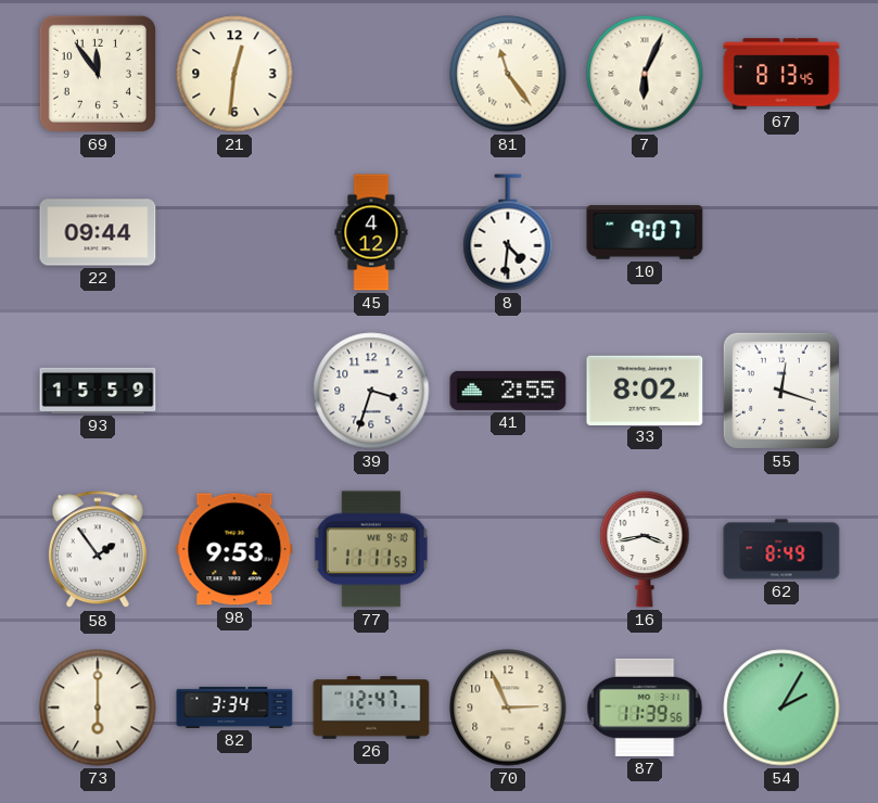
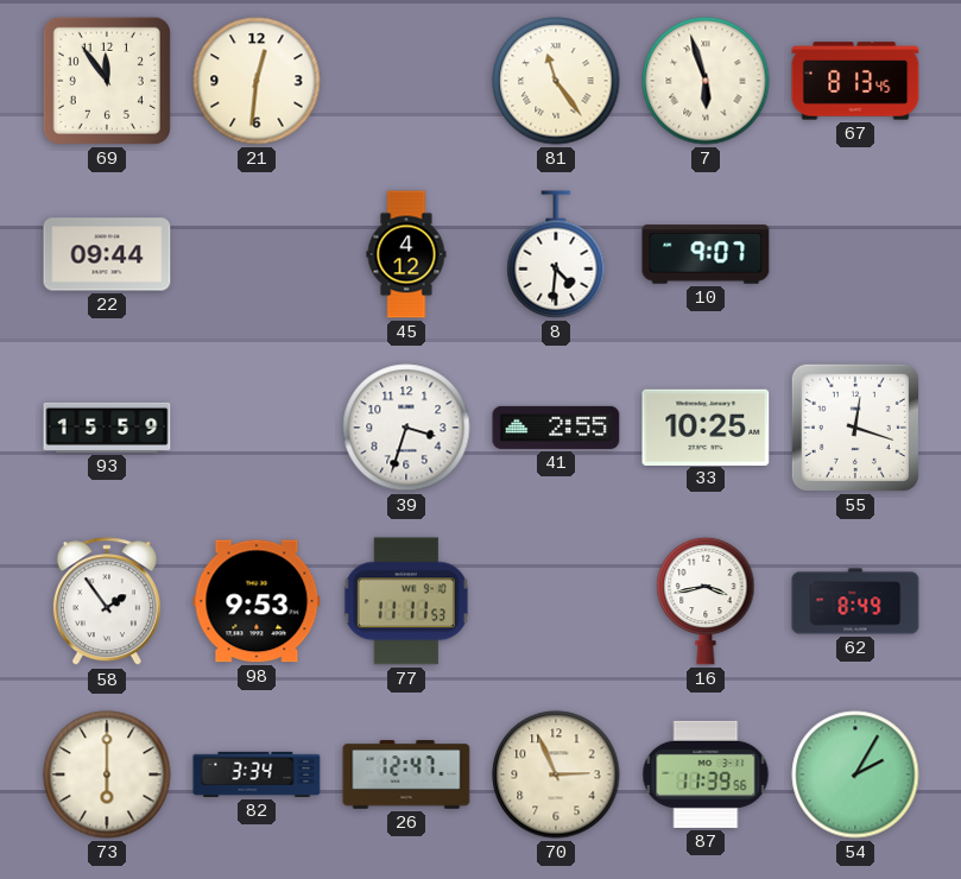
7: 6:04 -> 5:57
33: 8:02 -> 10:25
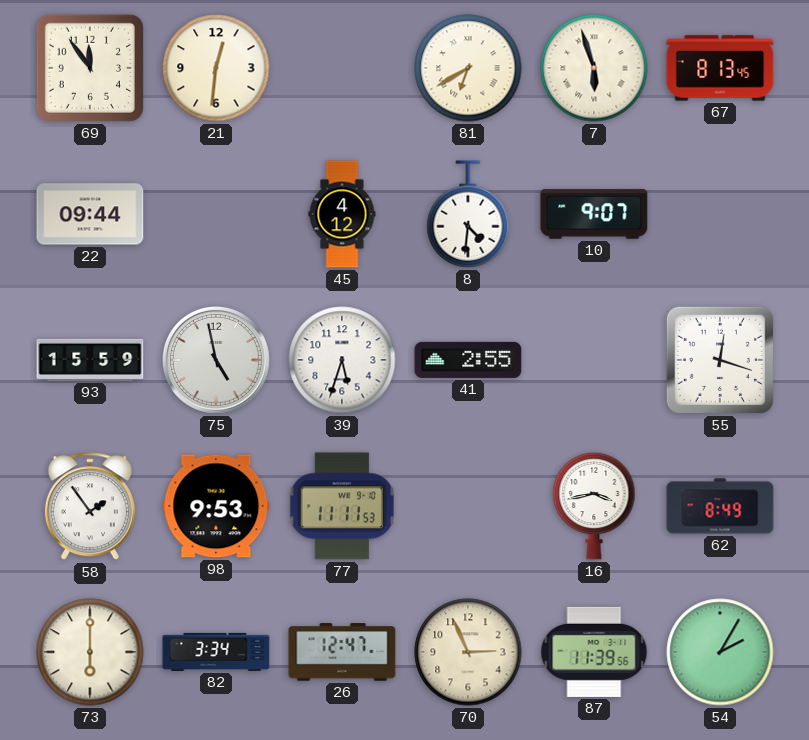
81: 11:24 -> 6:40
75: none -> 4:58
39: 3:33 -> 5:33
33: 10:25 -> none
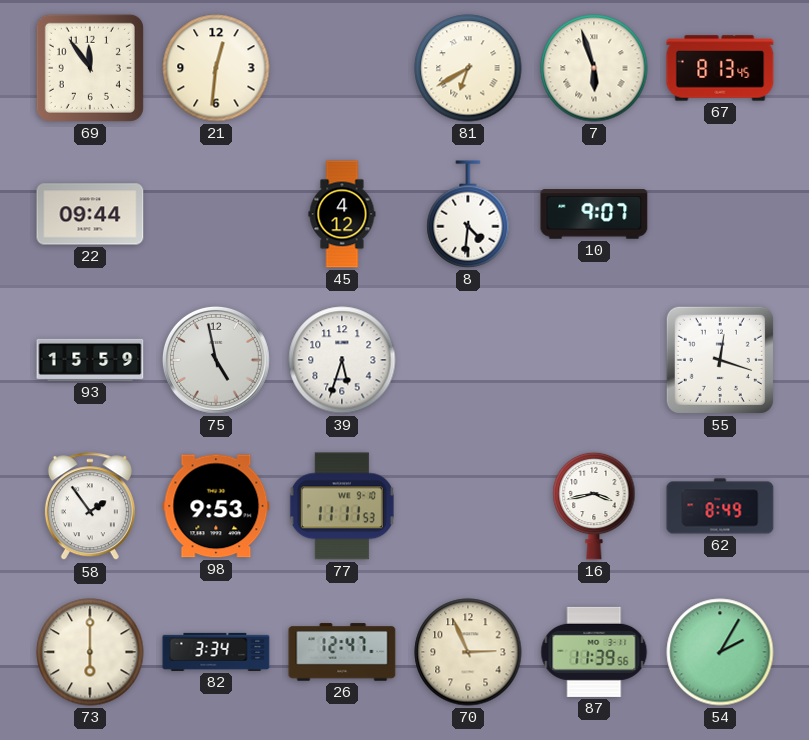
41: 2:55 -> none
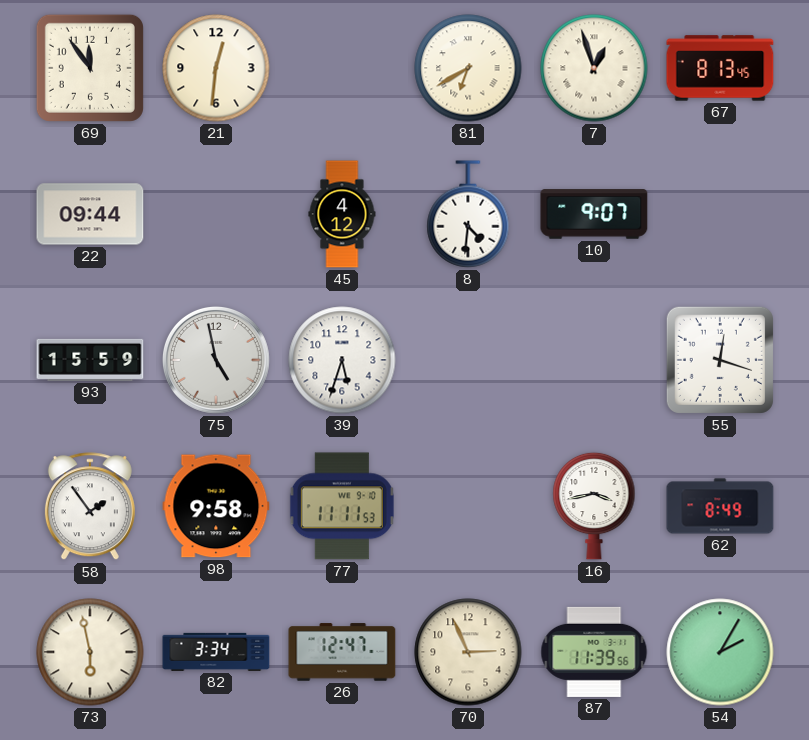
7: 5:57 -> 12:57
98: 9:53 -> 9:58
73: 6:00 -> 5:58
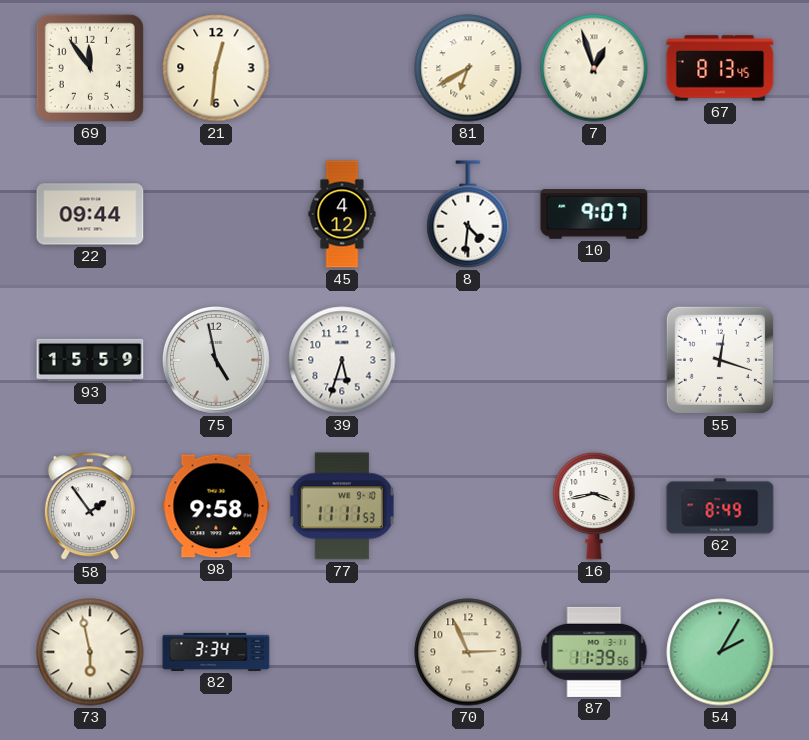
26: 12:47 -> none
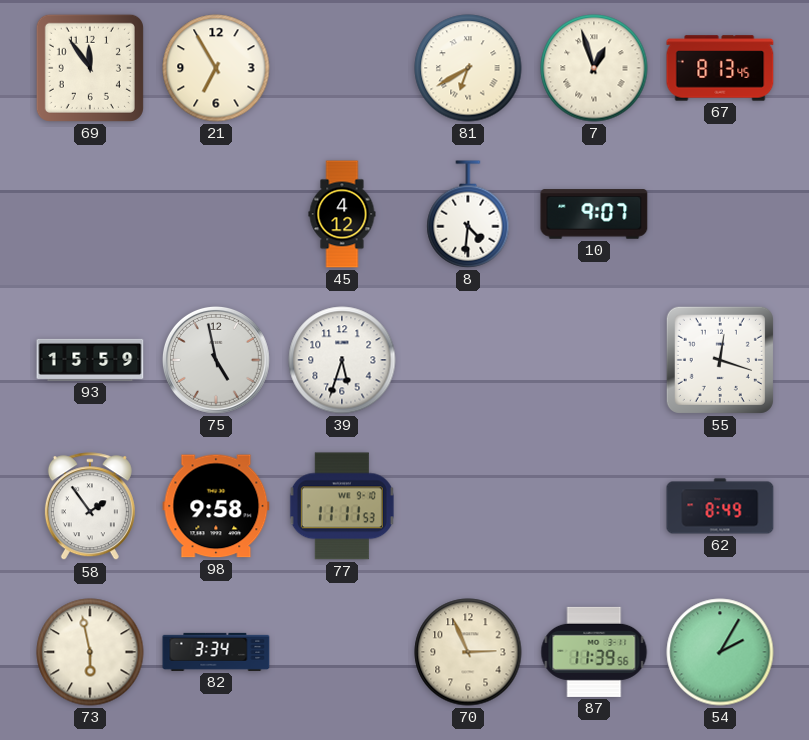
21: 12:31 -> 6:55
22: 09:44 -> none
16: 3:43 -> none
